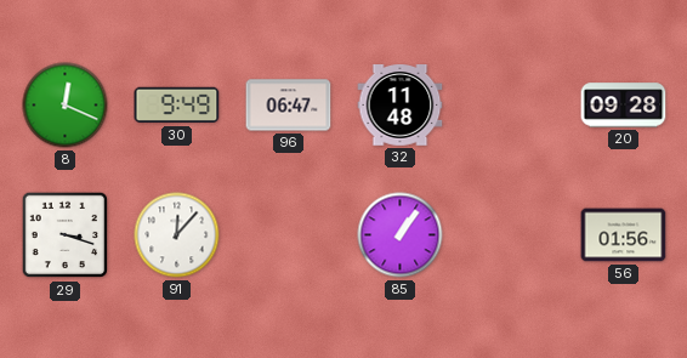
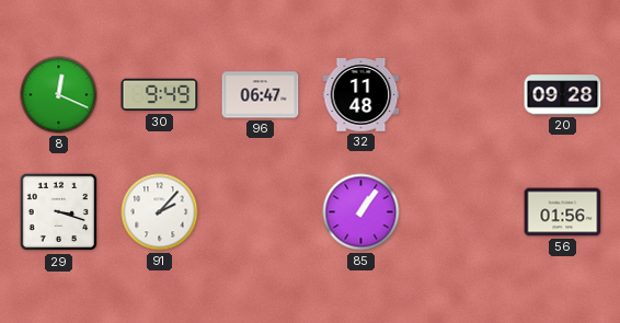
91: 12:07 -> 2:07
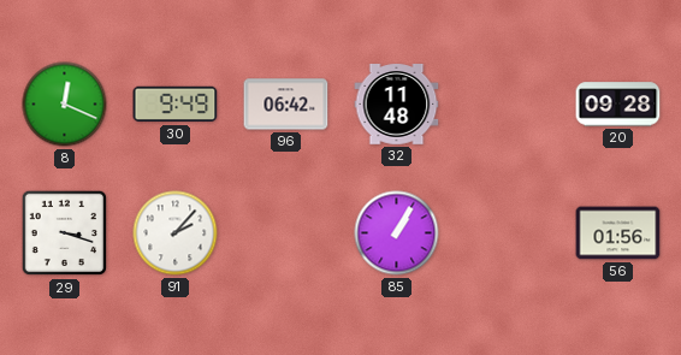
96: 06:47 -> 06:42
85: 1:06 -> 1:05
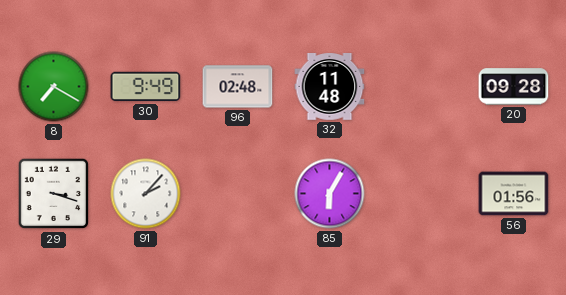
8: 12:19 -> 7:20
96: 06:42 -> 02:48
85: 1:05 -> 6:05
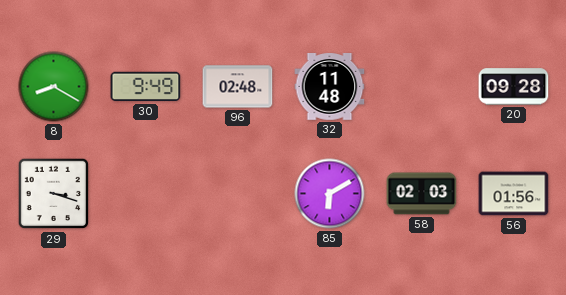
8: 7:20 -> 8:20
91: 2:07 -> none
85: 6:05 -> 6:10
58: none -> 02:03
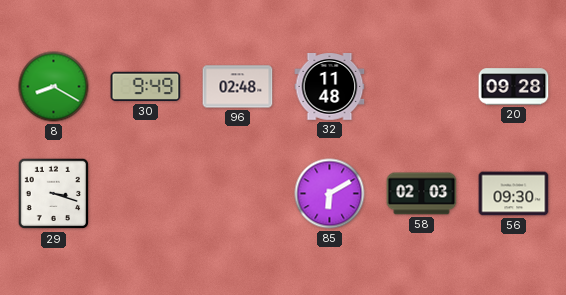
56: 01:56 -> 09:30
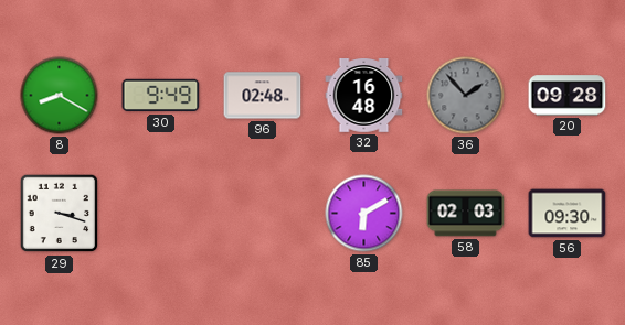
32: 11:48 -> 16:48
36: none -> 1:53
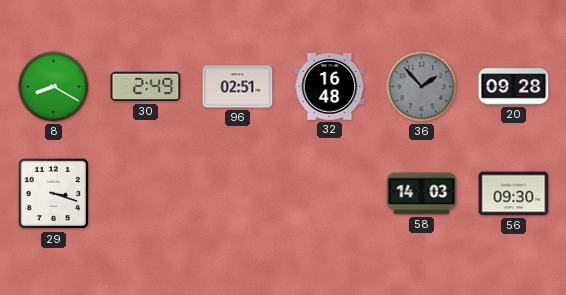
30: 9:49 -> 2:49
96: 02:48 -> 02:51
85: 6:10 -> none
58: 02:03 -> 14:03
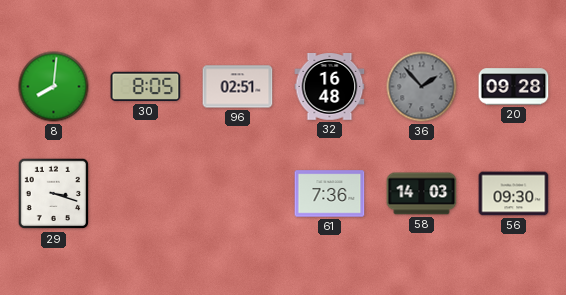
8: 8:20 -> 8:01
30: 2:49 -> 8:05
61: none -> 7:36
